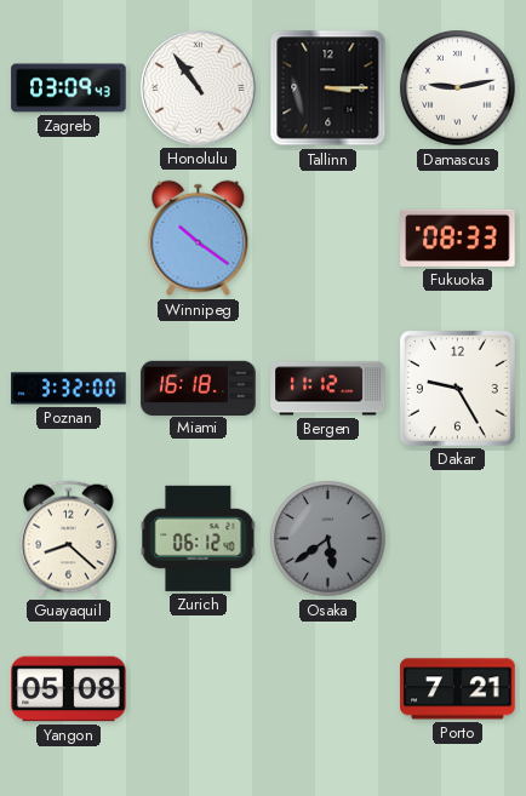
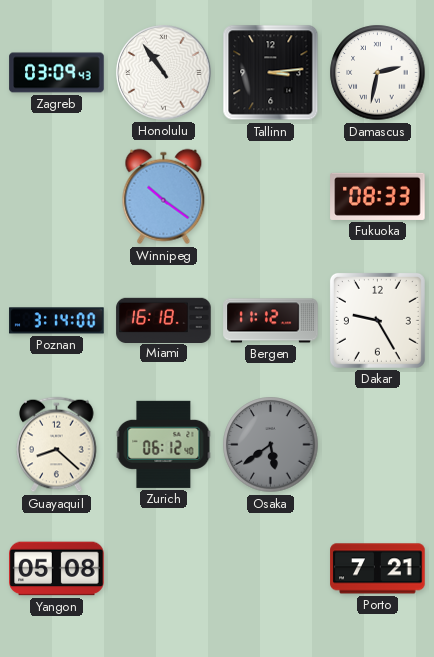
Tallinn: 3:15 -> 3:14
Damascus: 9:13 -> 2:32
Poznan: 3:32 -> 3:14
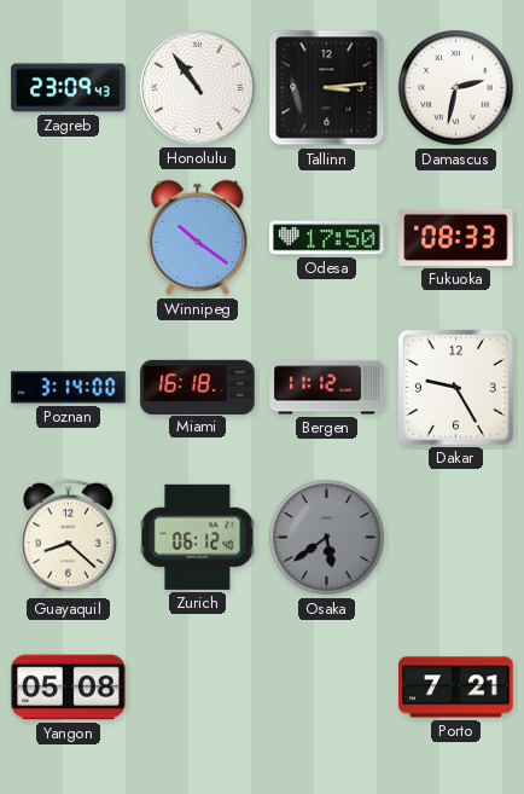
Zagreb: 03:09 -> 23:09
Odesa: none -> 17:50
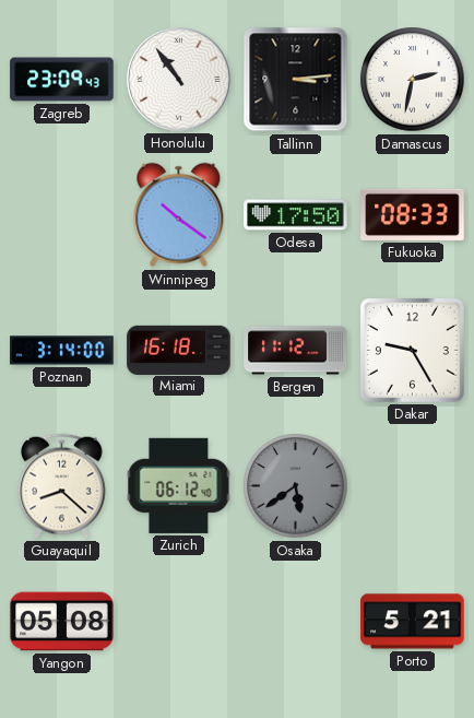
Porto: 7:21 -> 5:21
